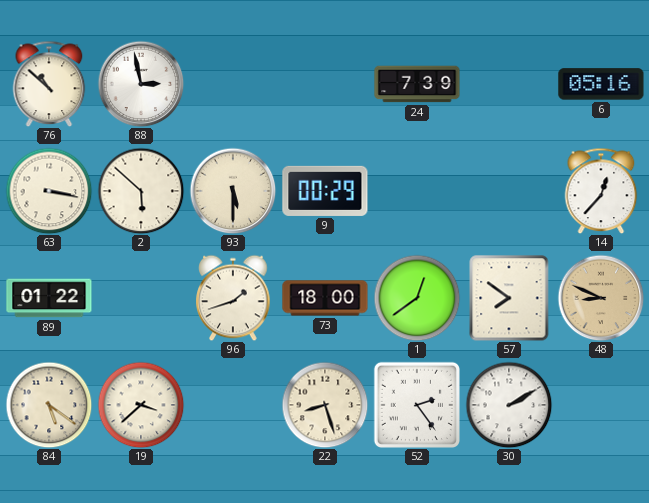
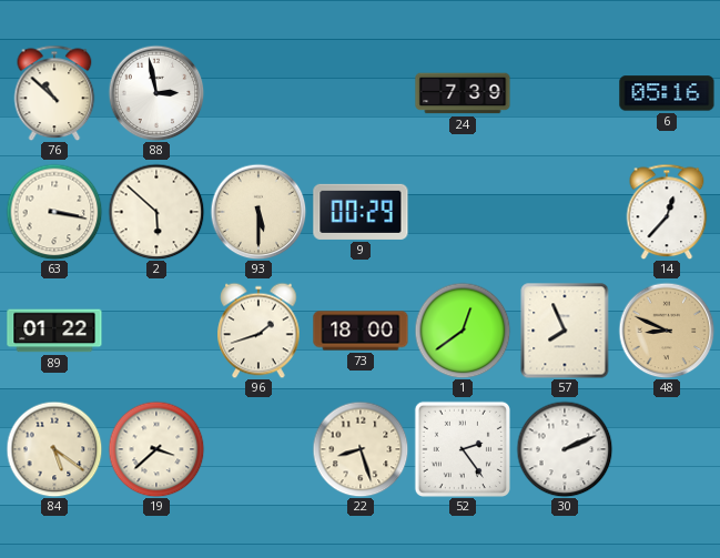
57: 7:51 -> 7:56
30: 2:10 -> 2:11
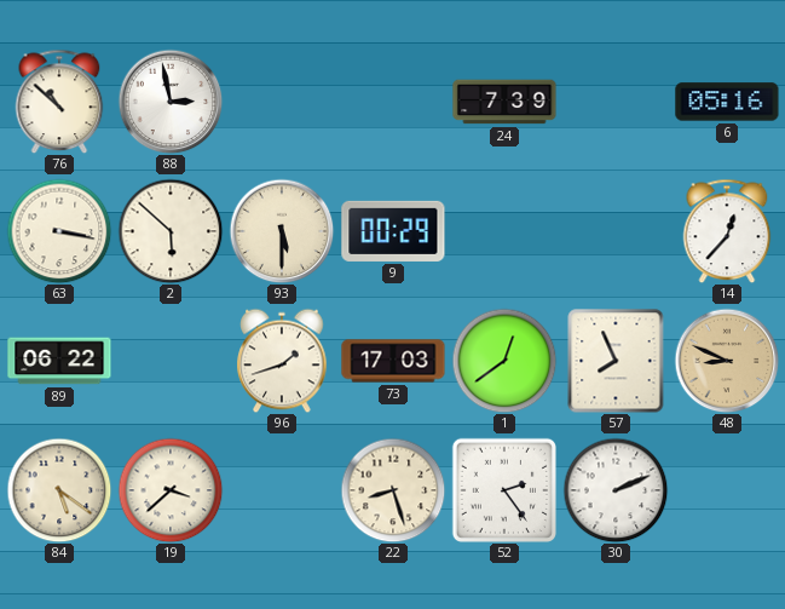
89: 01:22 -> 06:22
73: 18:00 -> 17:03
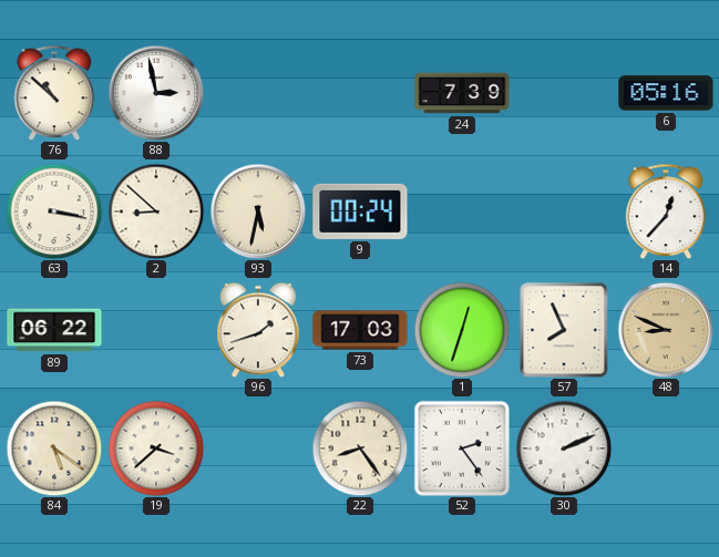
2: 5:52 -> 8:52
93: 5:30 -> 5:32
9: 00:29 -> 00:24
1: 12:39 -> 12:33
22: 8:27 -> 8:24
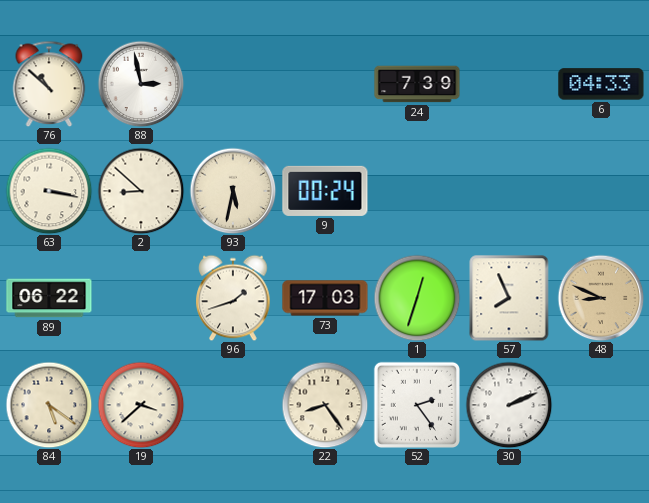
6: 05:16 -> 04:33
14: 12:37 -> none
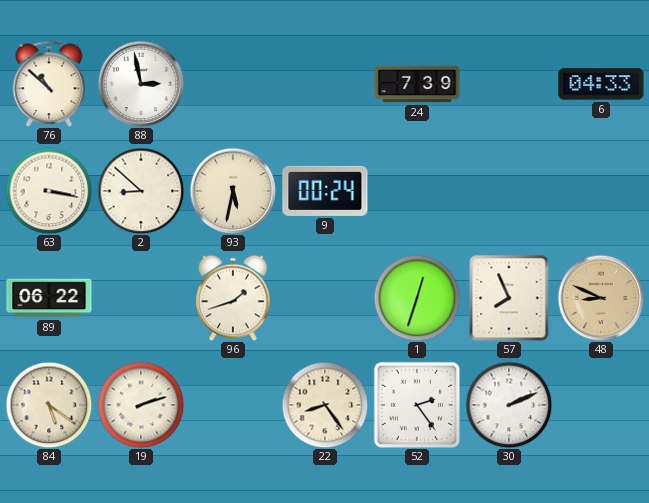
73: 17:03 -> none
19: 3:38 -> 2:12
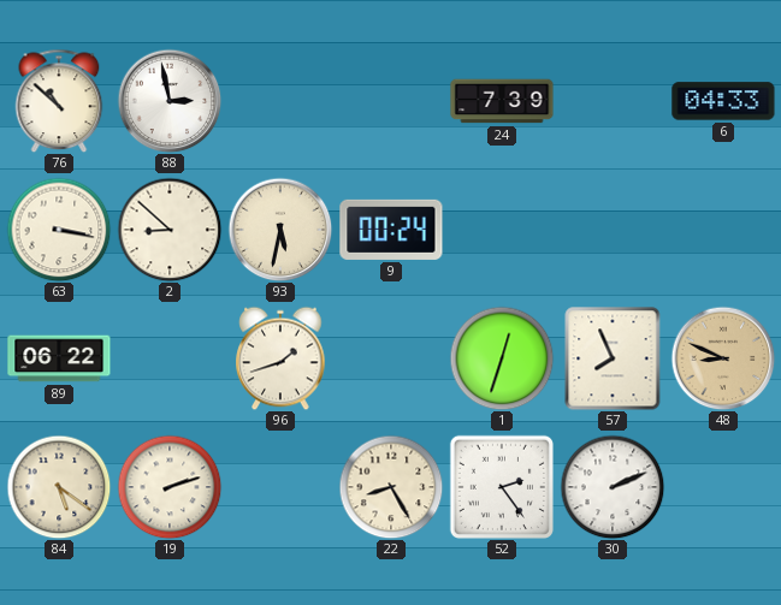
22: 8:24 -> 8:25
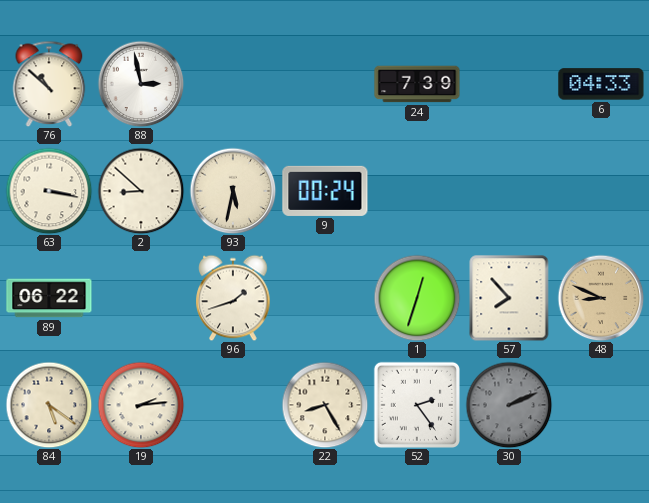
57: 7:56 -> 7:53
19: 2:12 -> 2:14
30 dial: white -> grey
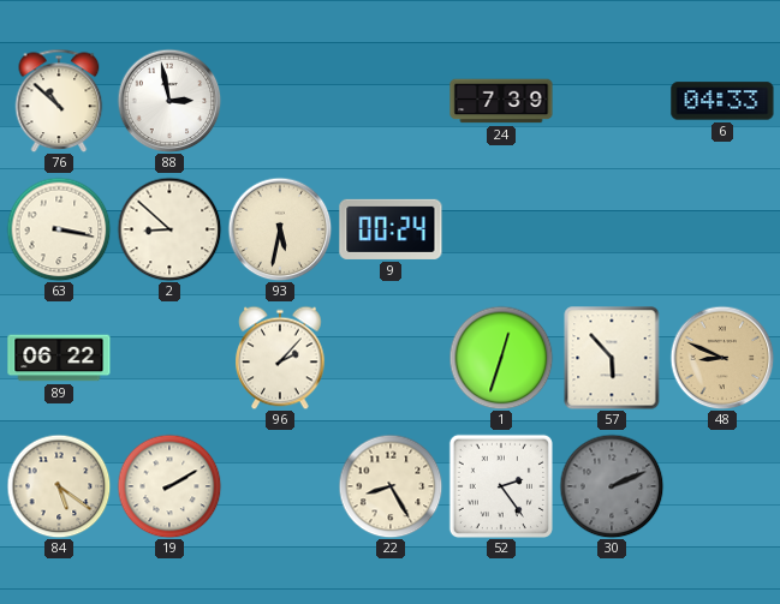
96: 1:42 -> 2:07
57: 7:53 -> 5:53
19: 2:14 -> 2:10
